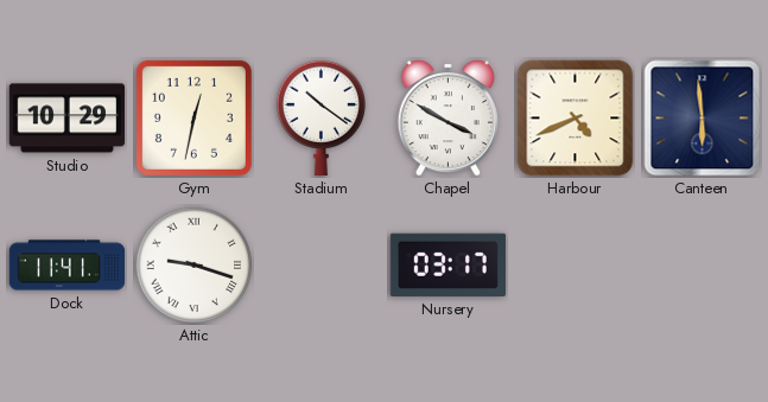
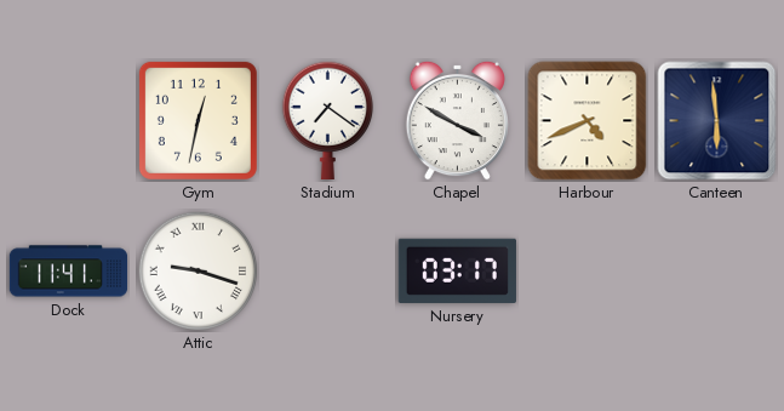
Studio: 10:29 -> none
Stadium: 10:21 -> 7:21
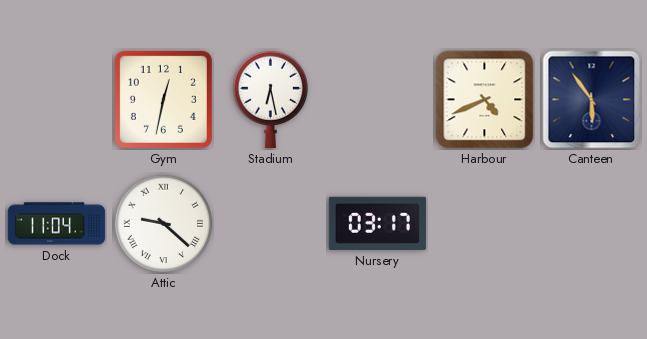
Stadium: 7:21 -> 6:28
Chapel: 3:50 -> none
Canteen: 5:59 -> 5:54
Dock: 11:41 -> 11:04
Attic: 9:18 -> 9:22
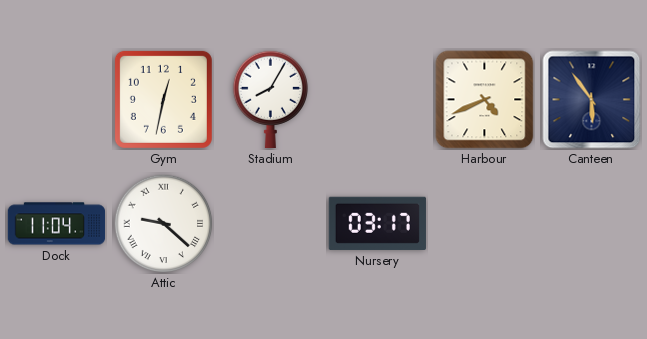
Stadium: 6:28 -> 8:05
